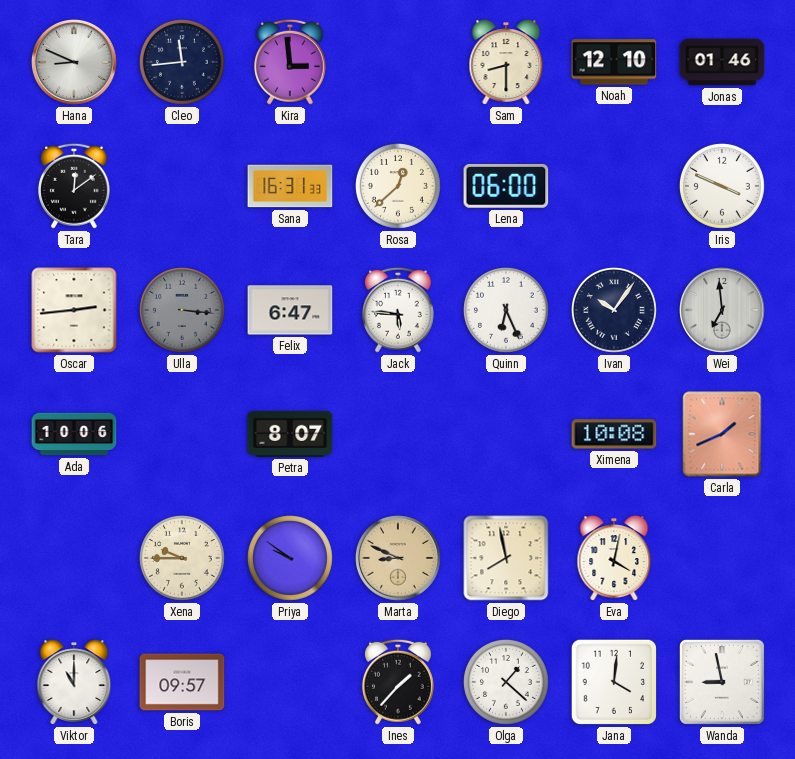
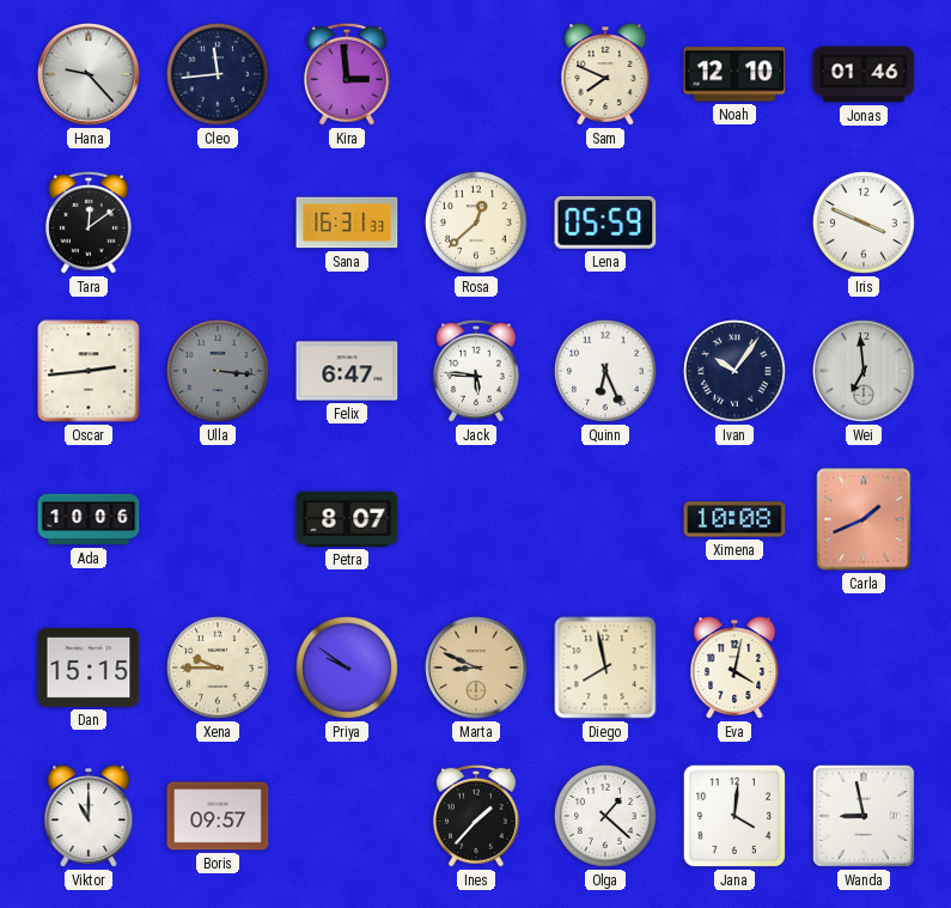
Hana: 8:49 -> 9:23
Sam: 8:30 -> 7:49
Lena: 06:00 -> 05:59
Dan: none -> 15:15
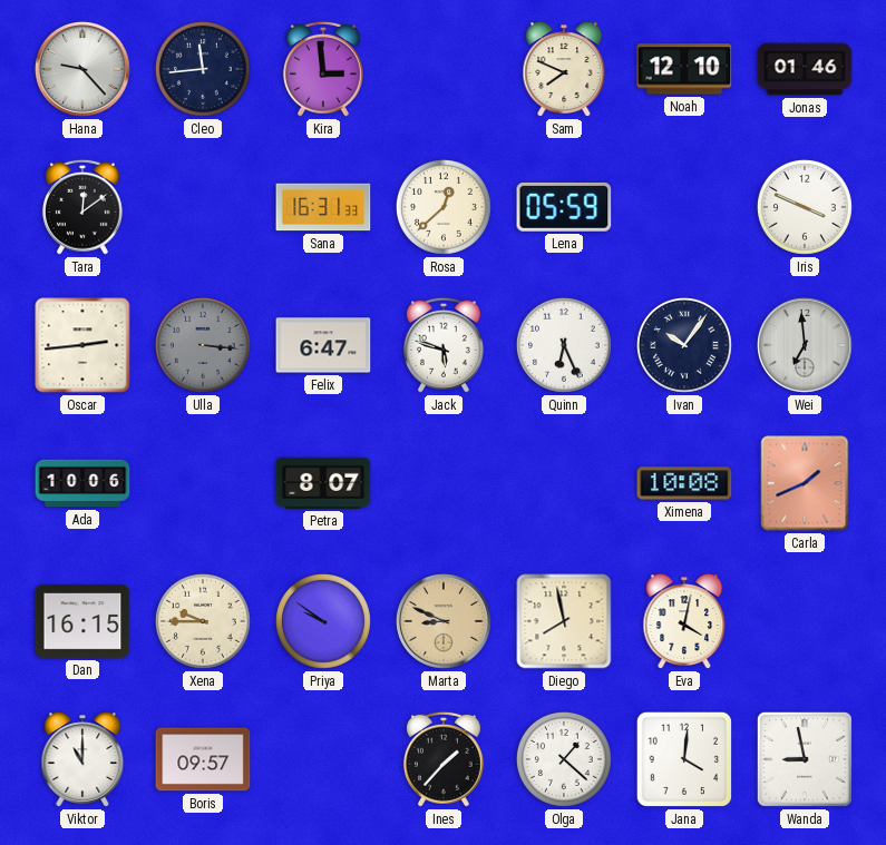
Jack: 5:46 -> 5:48
Dan: 15:15 -> 16:15
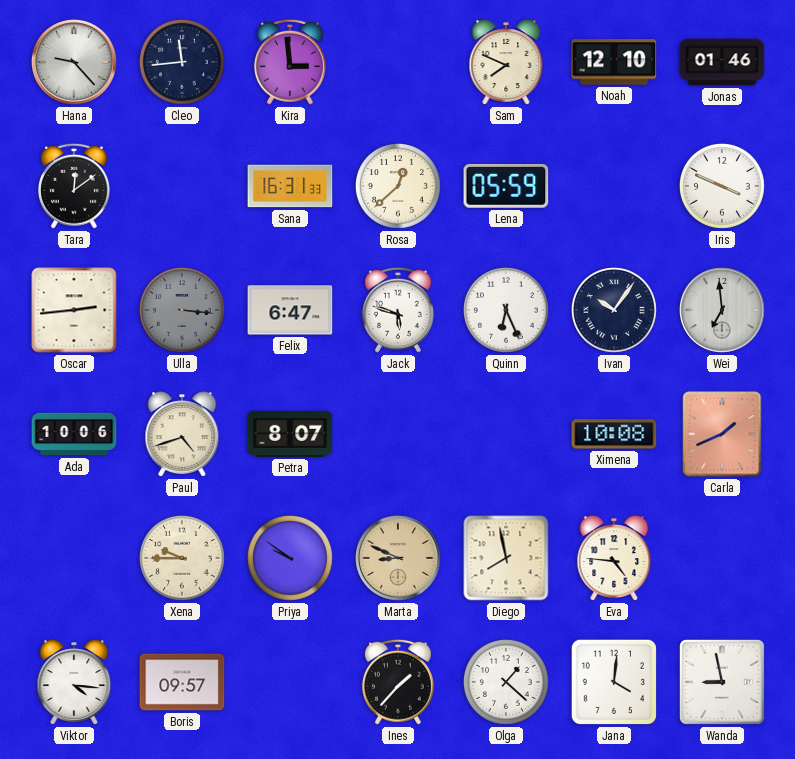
Paul: none -> 4:42
Dan: 16:15 -> none
Eva: 4:02 -> 4:46
Viktor: 11:00 -> 4:16
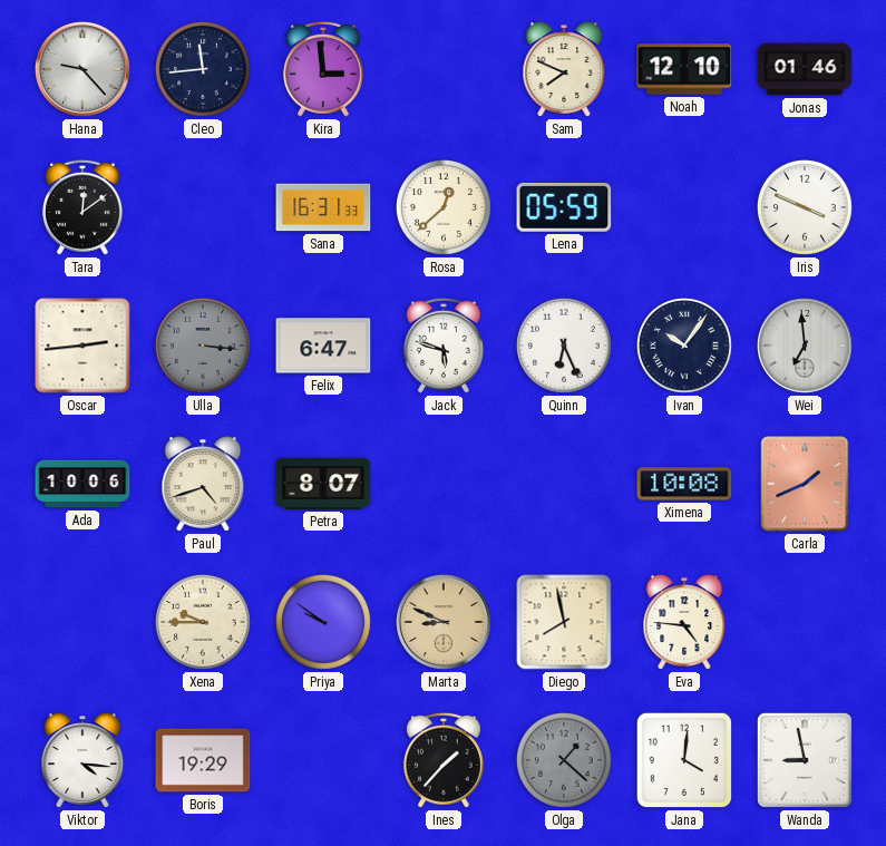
Boris: 09:57 -> 19:29
Olga dial: white -> grey
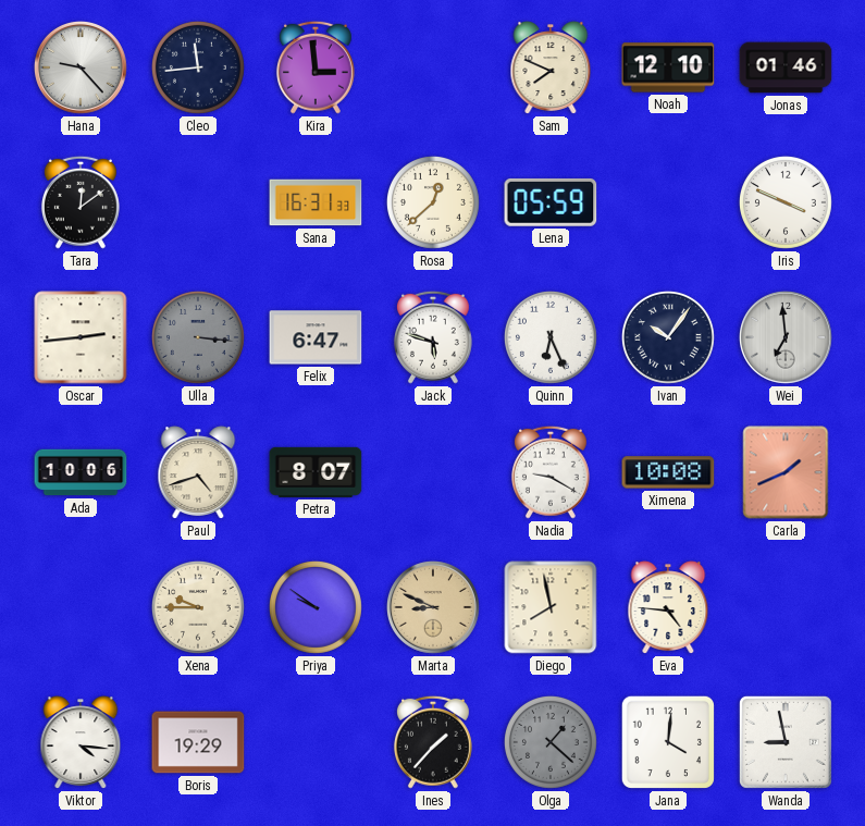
Nadia: none -> 9:20
